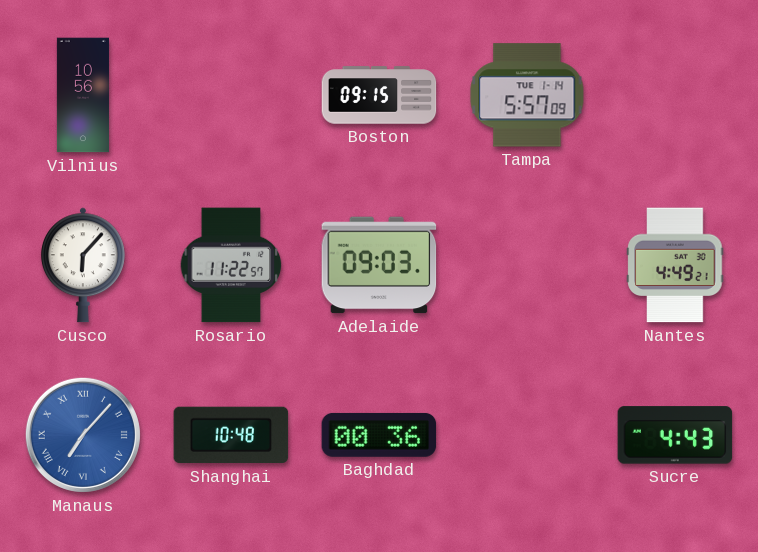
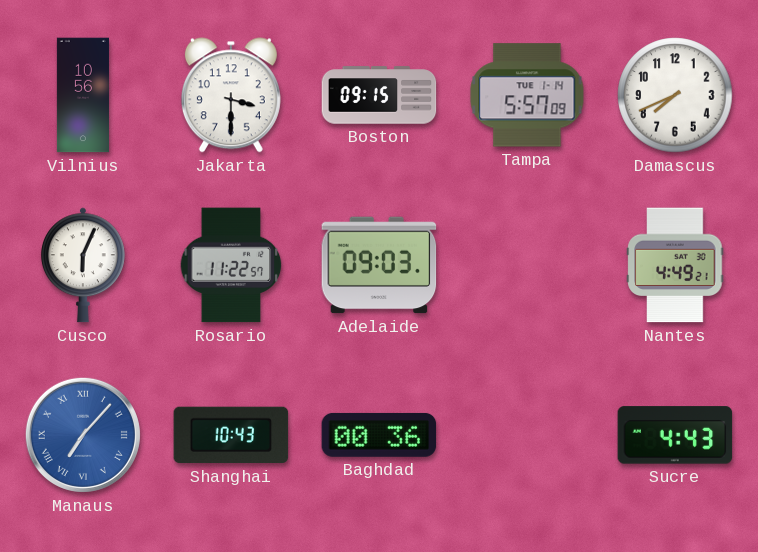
Jakarta: none -> 3:30
Damascus: none -> 7:41
Cusco: 6:07 -> 6:04
Shanghai: 10:48 -> 10:43
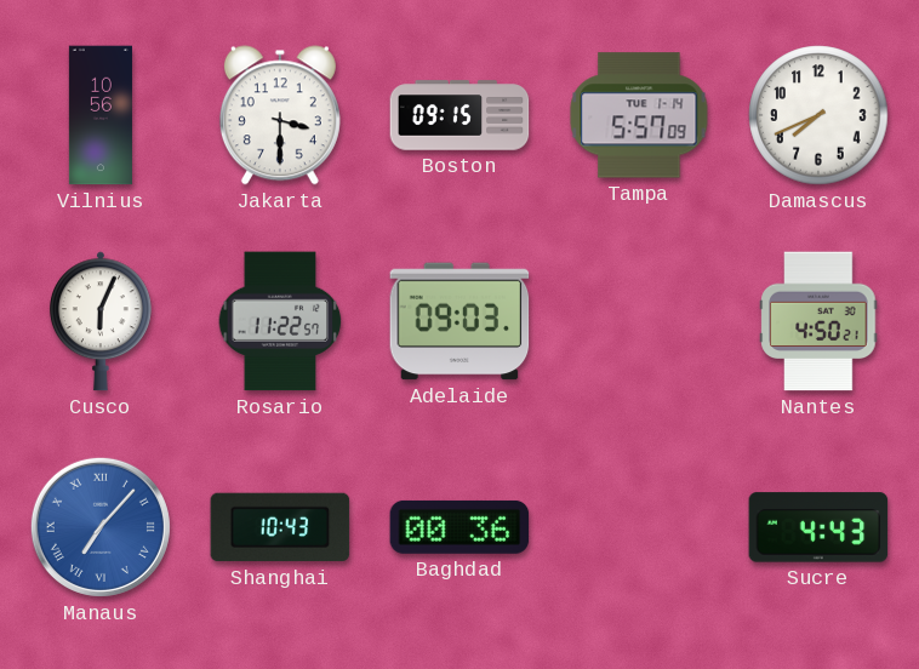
Nantes: 4:49 -> 4:50
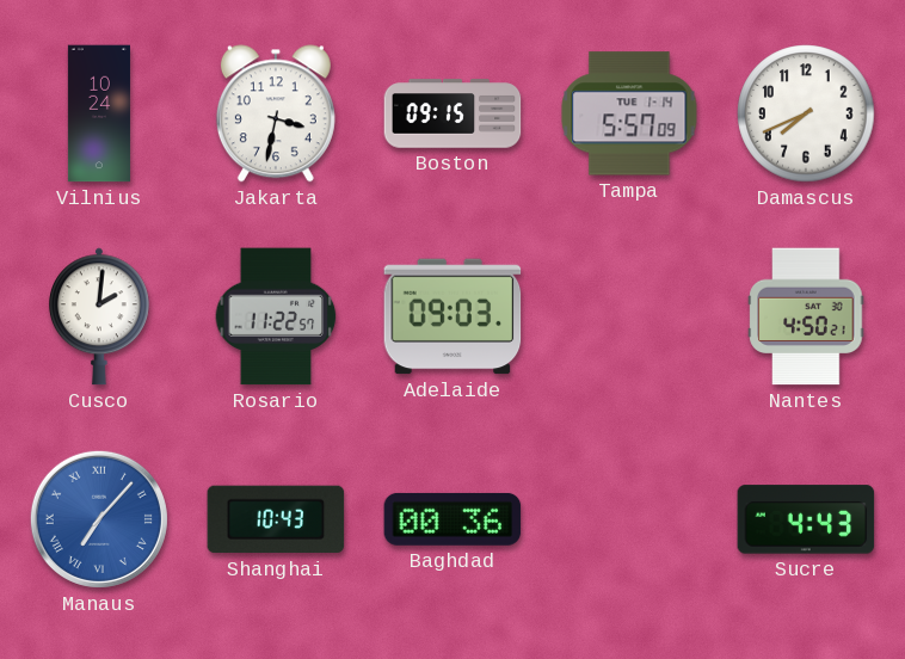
Vilnius: 10:56 -> 10:24
Jakarta: 3:30 -> 3:32
Cusco: 6:04 -> 2:01
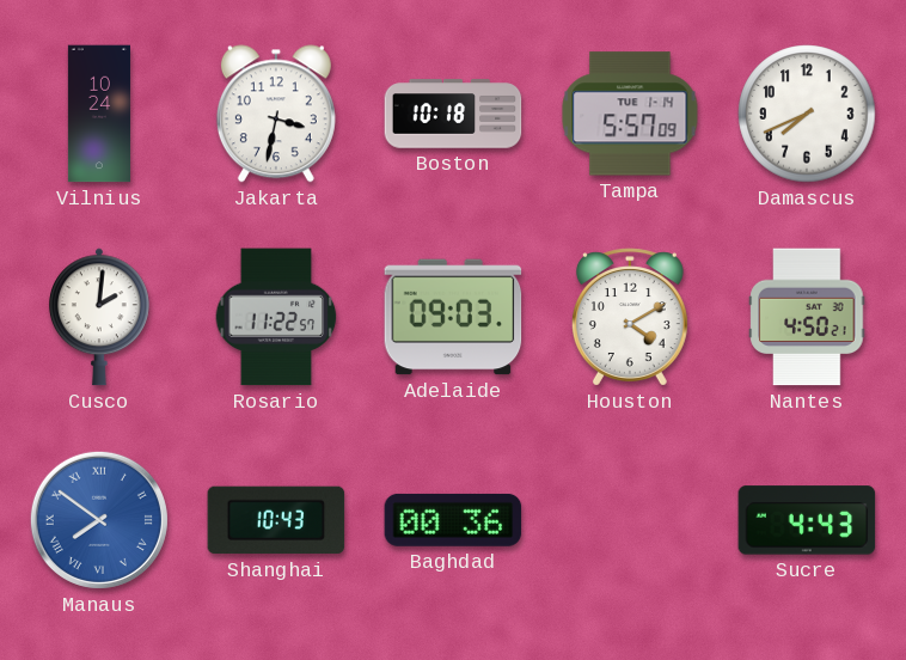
Boston: 09:15 -> 10:18
Houston: none -> 4:10
Manaus: 7:07 -> 7:51
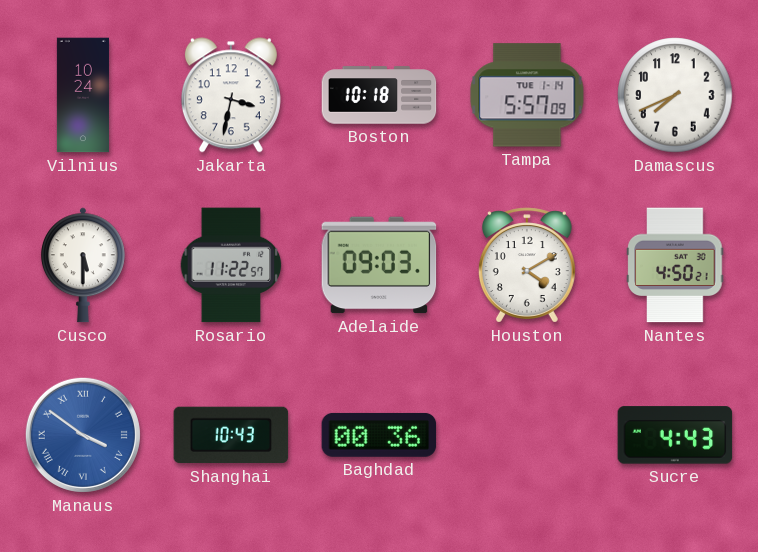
Cusco: 2:01 -> 5:30
Manaus: 7:51 -> 3:51
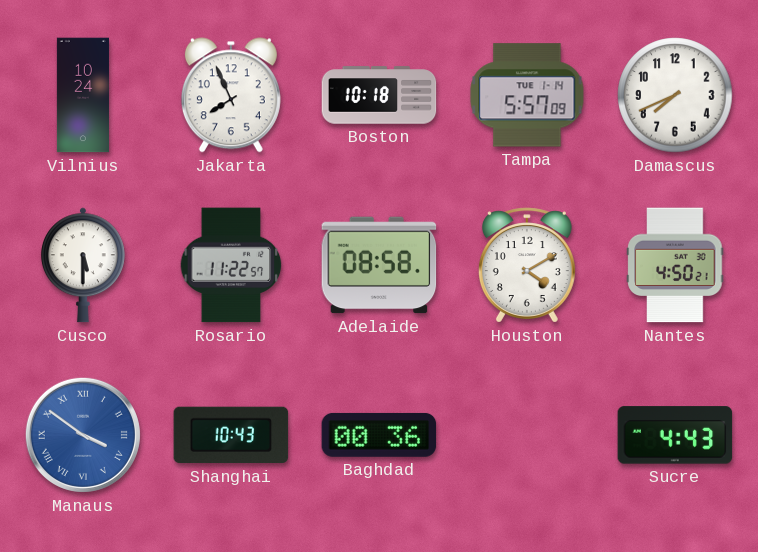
Jakarta: 3:32 -> 7:56
Adelaide: 09:03 -> 08:58
